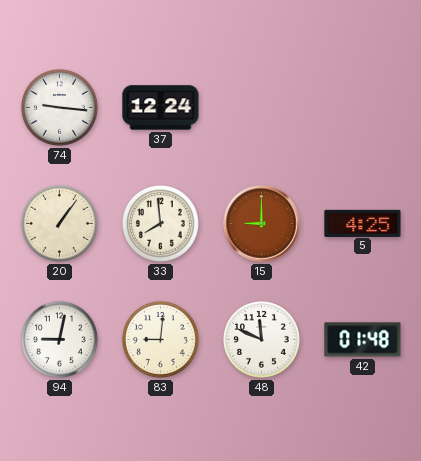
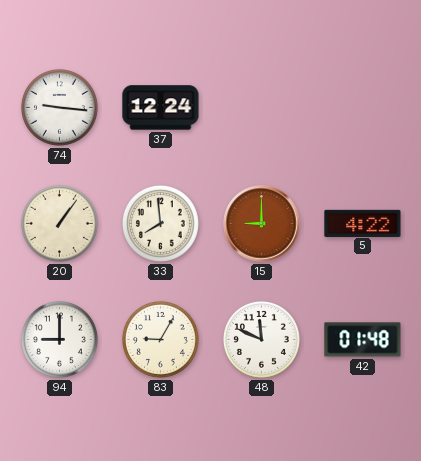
5: 4:25 -> 4:22
94: 9:02 -> 9:00
83: 9:01 -> 9:05
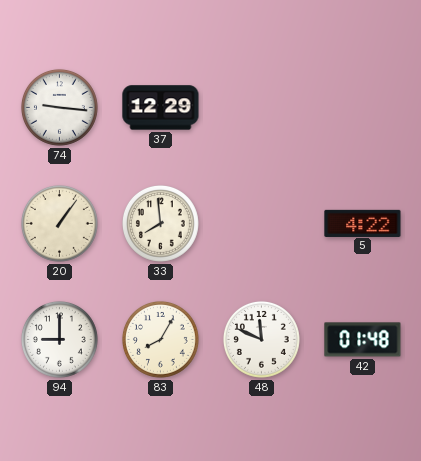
37: 12:24 -> 12:29
15: 9:00 -> none
83: 9:05 -> 8:05
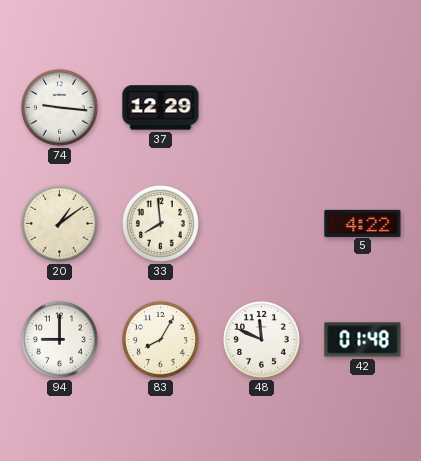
20: 1:06 -> 1:09
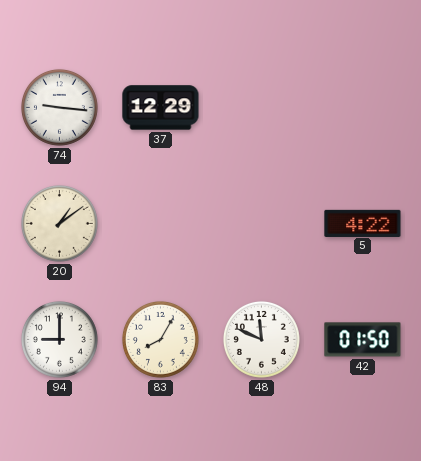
33: 7:59 -> none
42: 01:48 -> 01:50
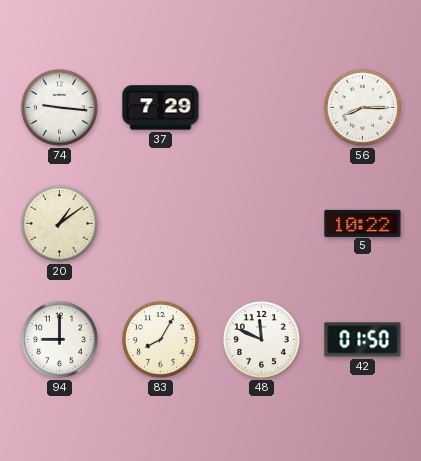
37: 12:29 -> 7:29
56: none -> 8:15
5: 4:22 -> 10:22
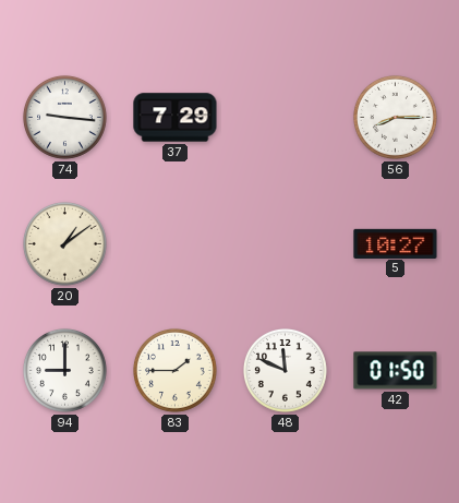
5: 10:22 -> 10:27
83: 8:05 -> 1:45
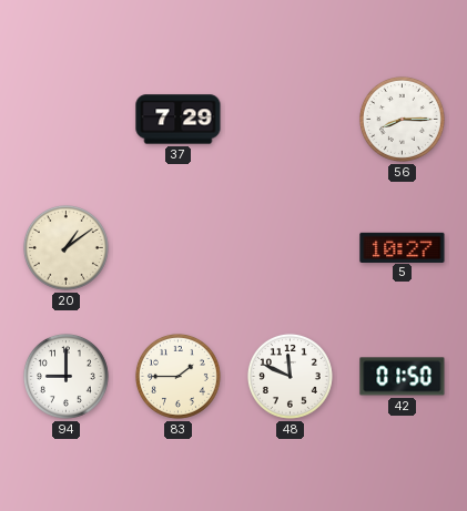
74: 9:16 -> none
